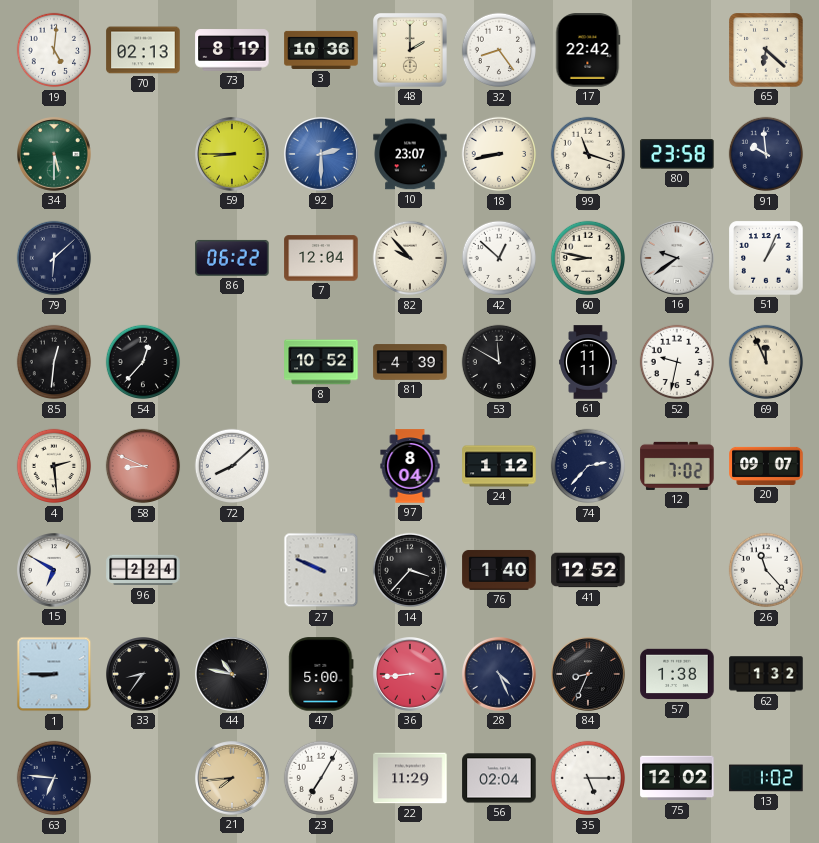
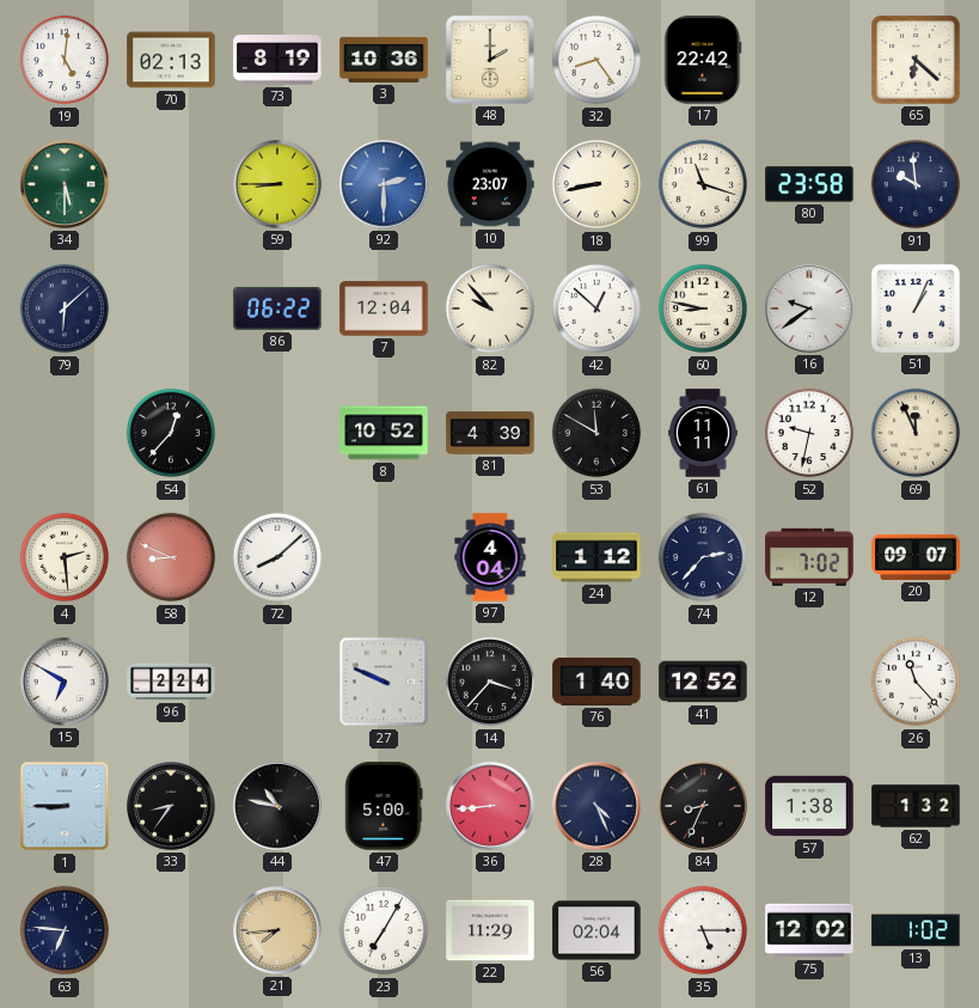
85: 12:31 -> none
97: 8:04 -> 4:04
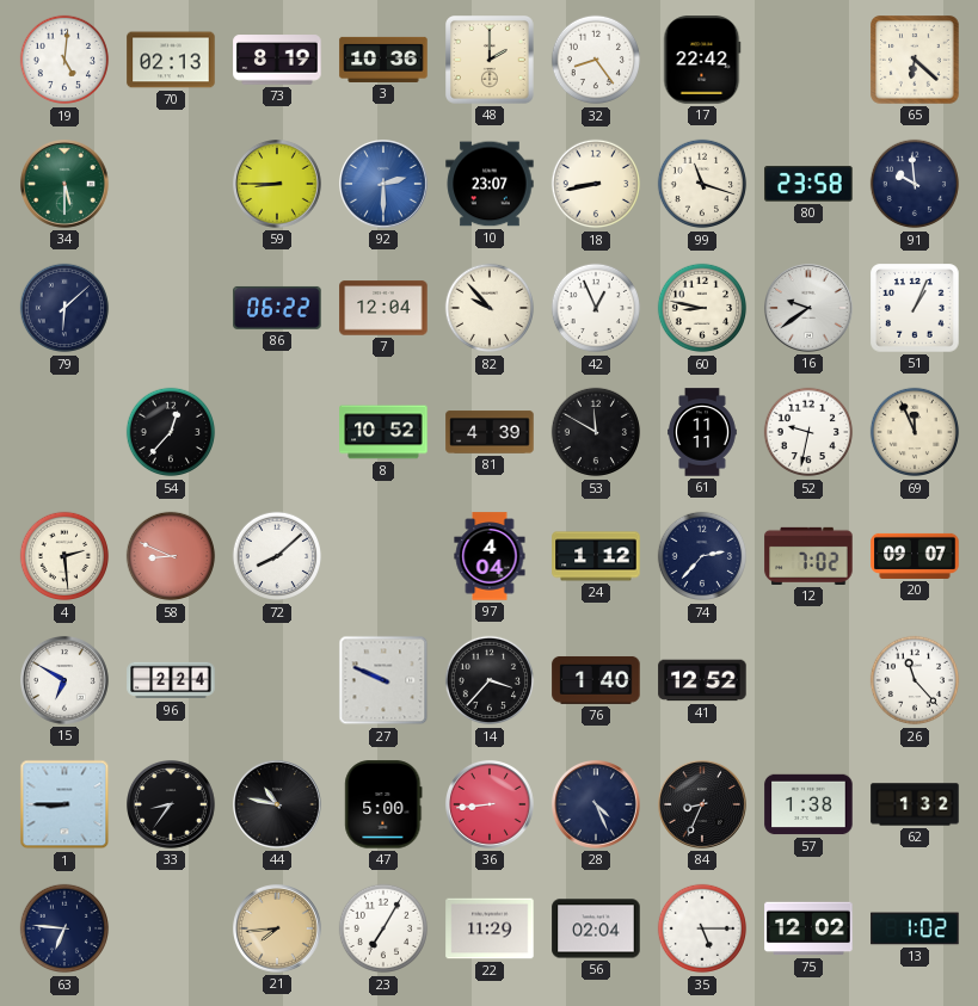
42: 12:52 -> 12:56
